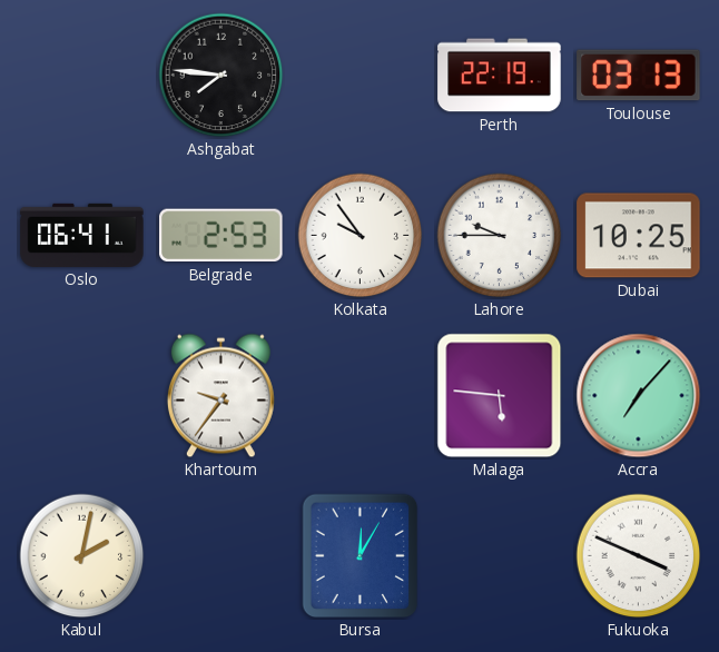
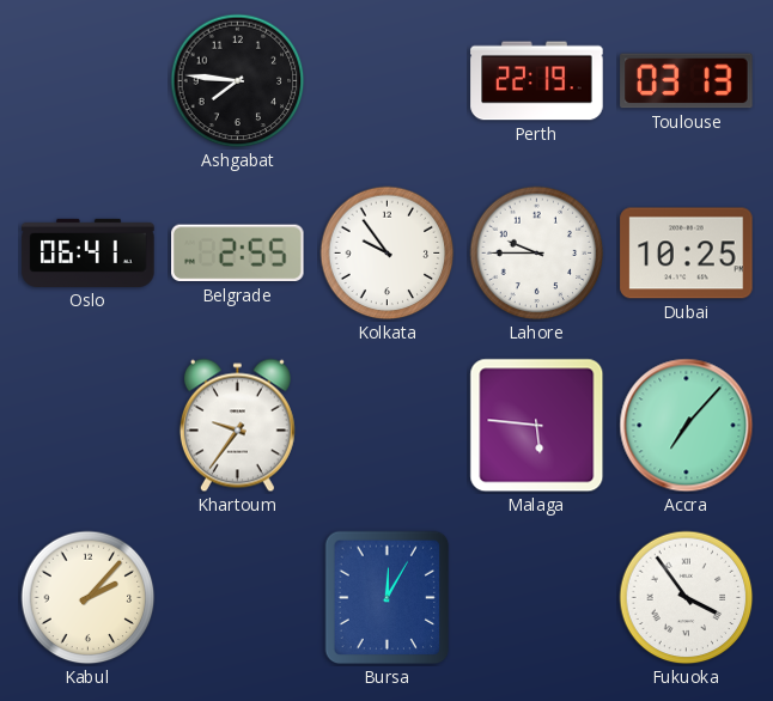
Belgrade: 2:53 -> 2:55
Kabul: 2:02 -> 2:07
Fukuoka: 3:49 -> 3:54
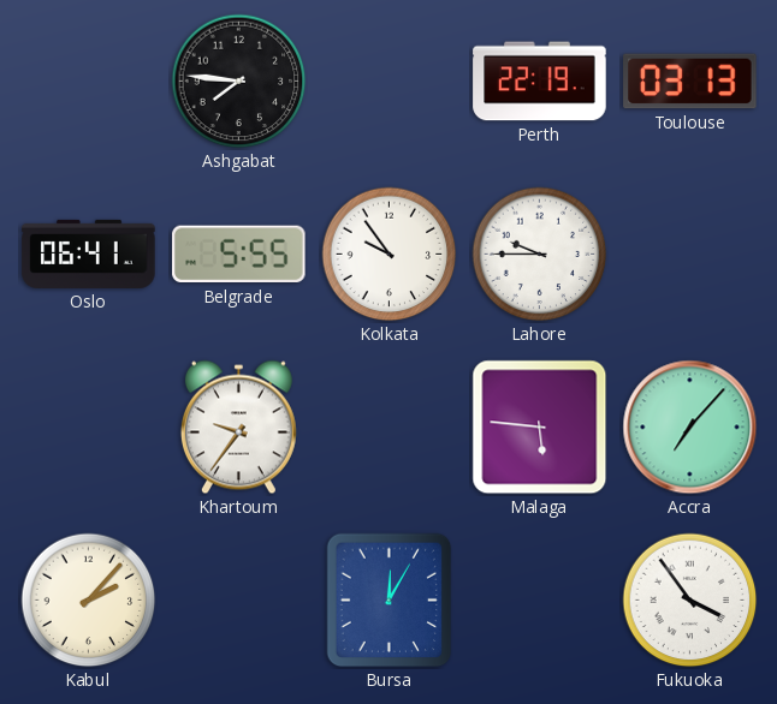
Belgrade: 2:55 -> 5:55
Dubai: 10:25 -> none
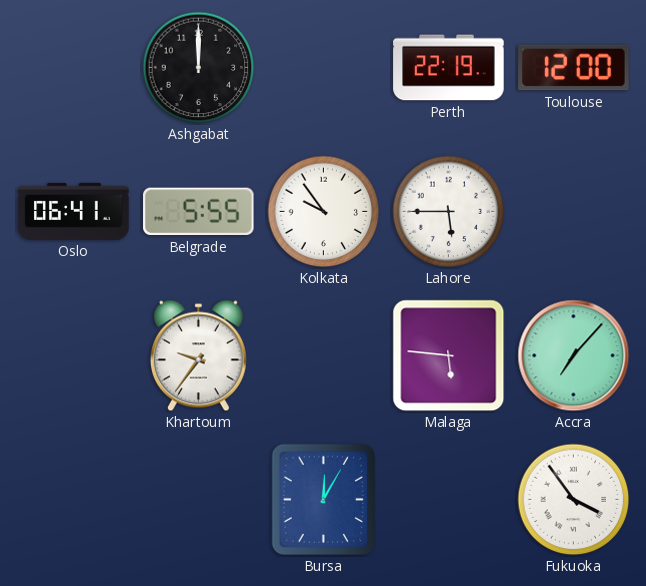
Ashgabat: 7:46 -> 12:00
Toulouse: 03:13 -> 12:00
Lahore: 9:45 -> 5:45
Kabul: 2:07 -> none
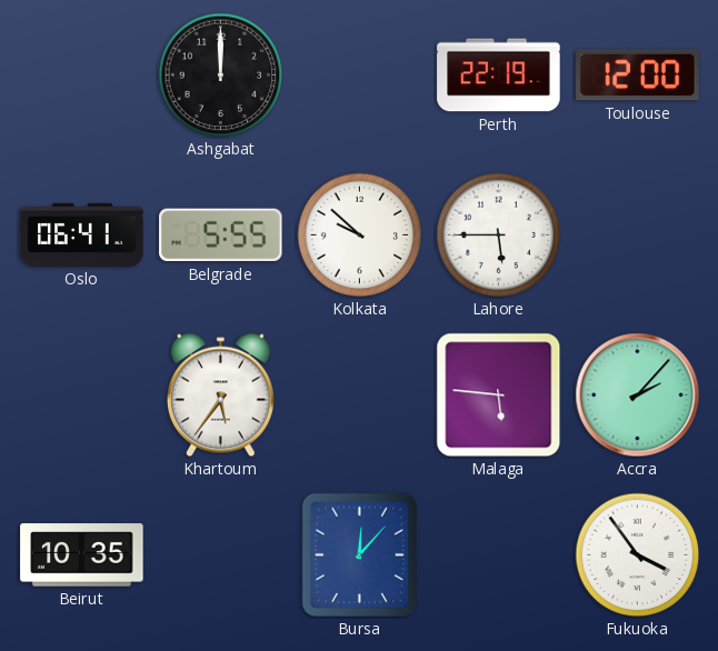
Kolkata: 9:54 -> 9:52
Khartoum: 9:36 -> 5:36
Accra: 7:07 -> 2:07
Beirut: none -> 10:35
Bursa: 12:05 -> 12:07
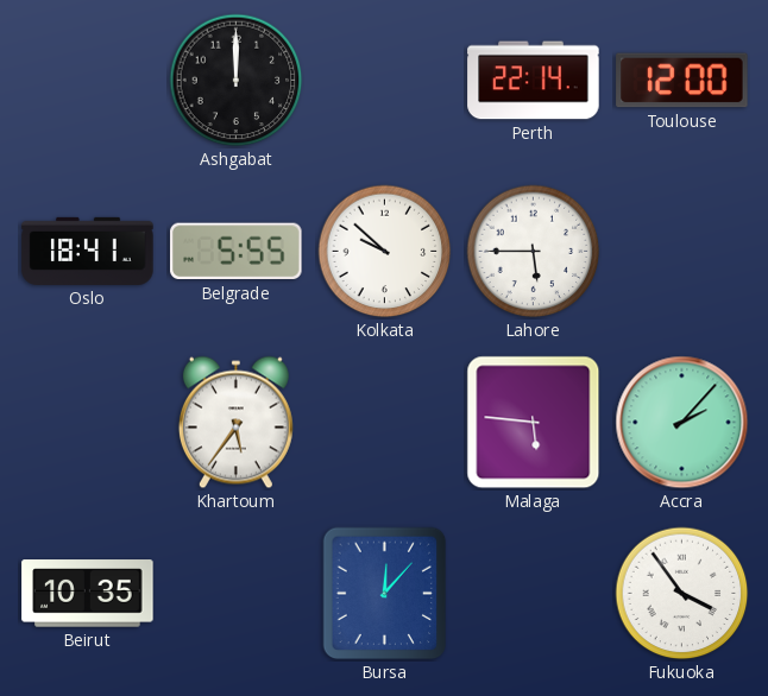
Perth: 22:19 -> 22:14
Oslo: 06:41 -> 18:41
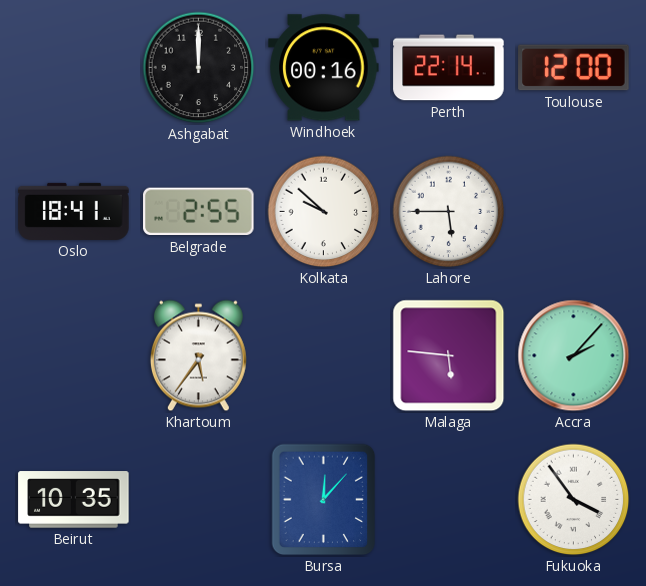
Windhoek: none -> 00:16
Belgrade: 5:55 -> 2:55
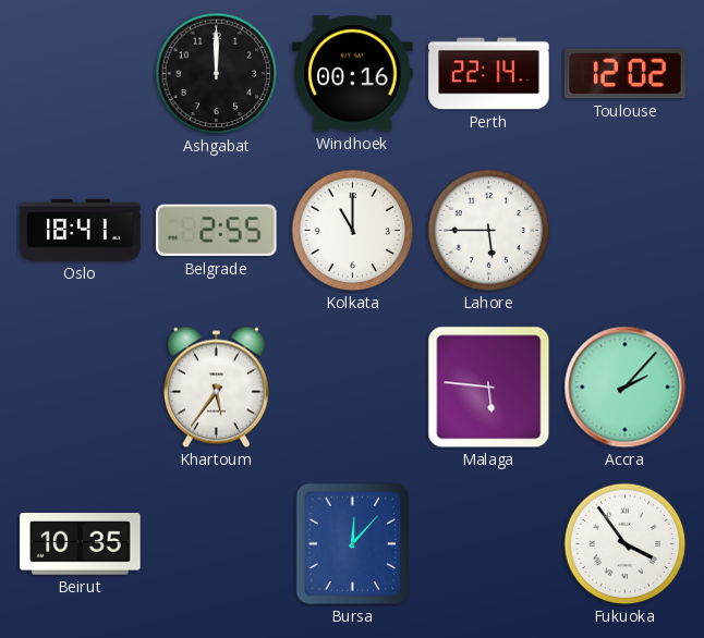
Toulouse: 12:00 -> 12:02
Kolkata: 9:52 -> 11:00
